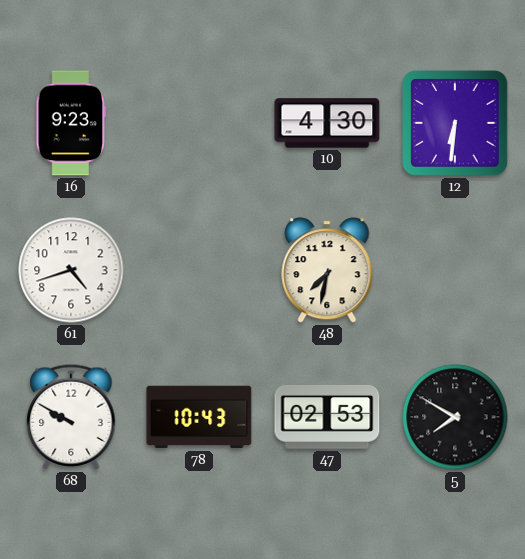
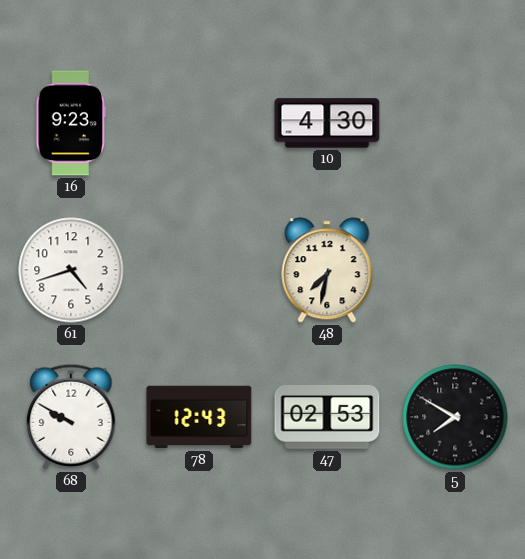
12: 6:31 -> none
78: 10:43 -> 12:43
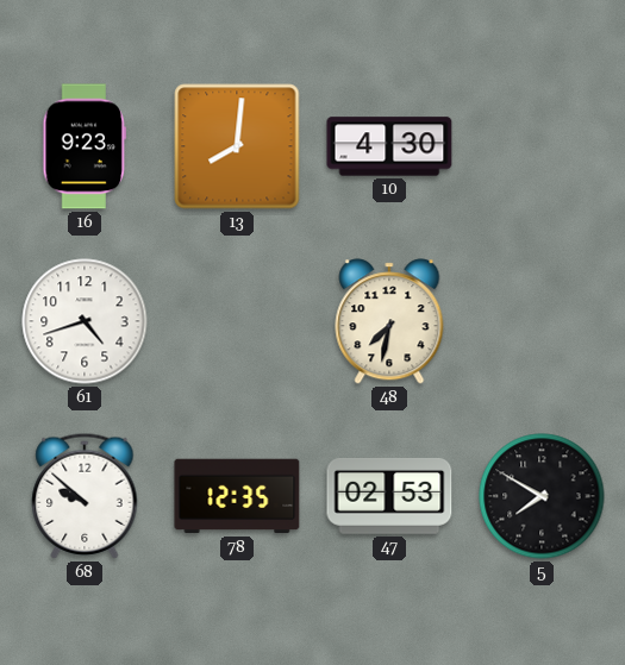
13: none -> 8:01
68: 9:50 -> 9:52
78: 12:43 -> 12:35
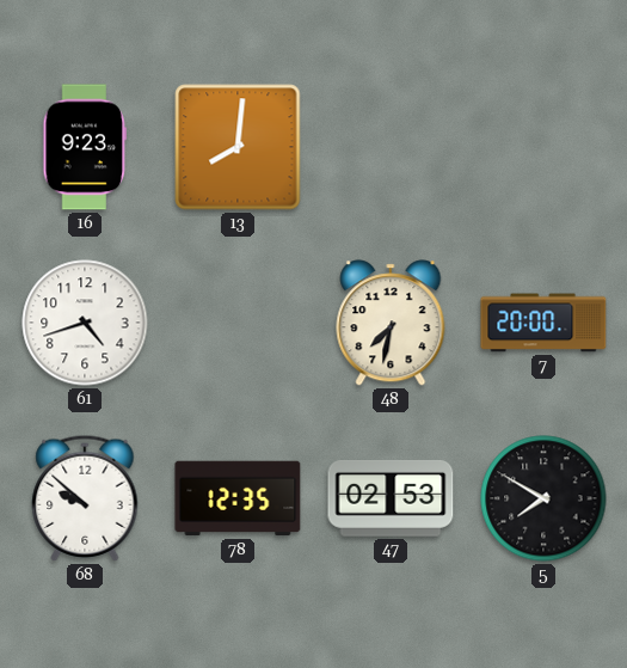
10: 4:30 -> none
7: none -> 20:00
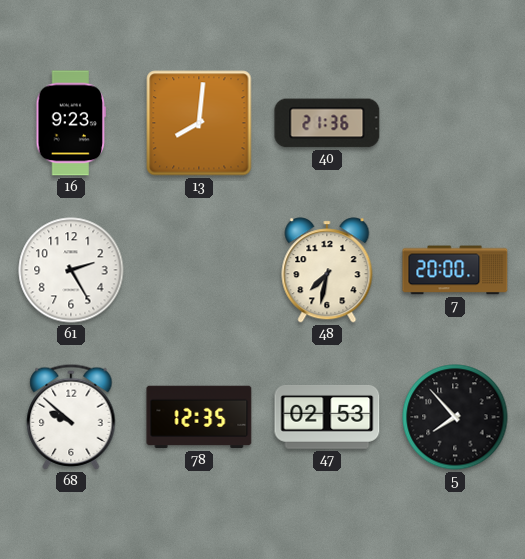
40: none -> 21:36
61: 4:42 -> 2:25
5: 7:50 -> 7:53
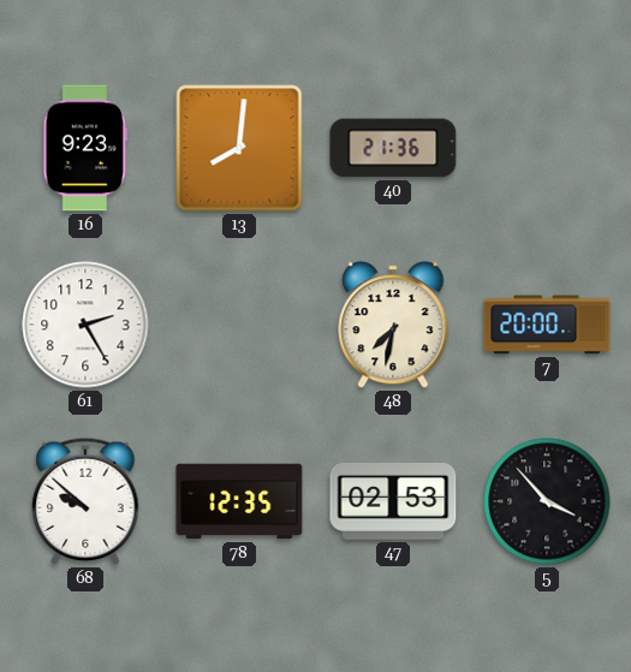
5: 7:53 -> 3:53
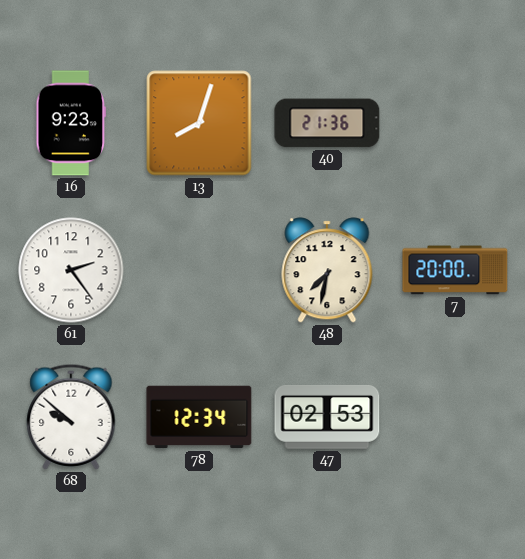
13: 8:01 -> 8:03
61: 2:25 -> 2:24
78: 12:35 -> 12:34
5: 3:53 -> none
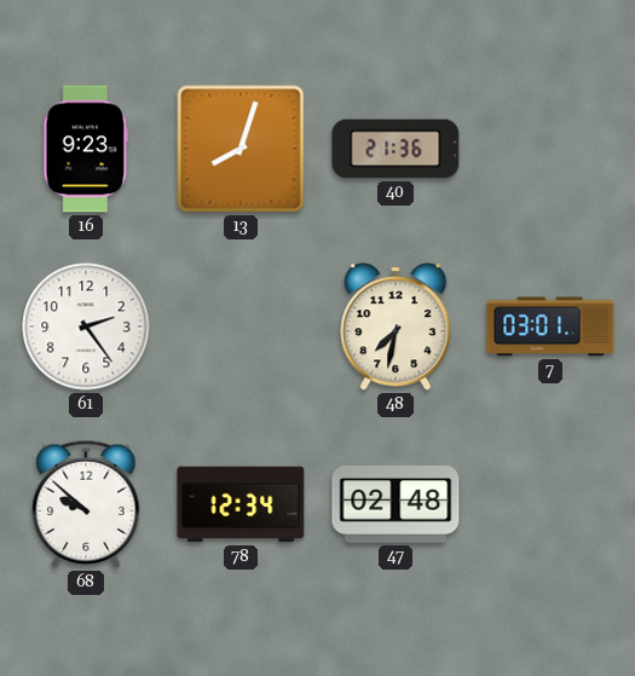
7: 20:00 -> 03:01
47: 02:53 -> 02:48
